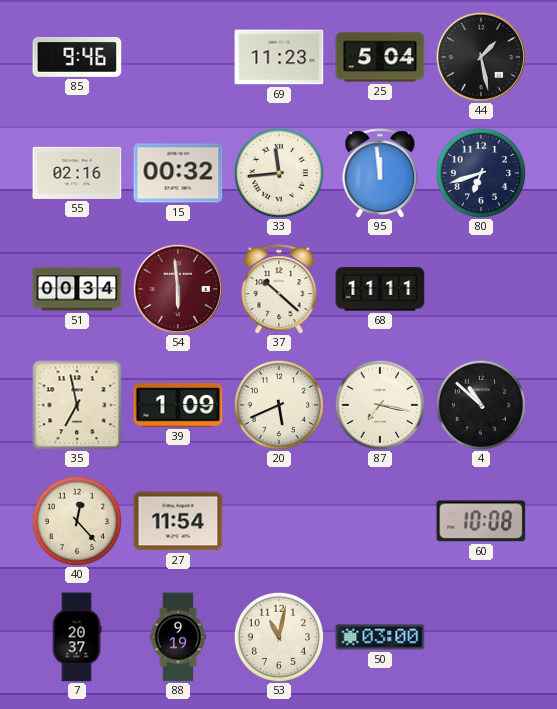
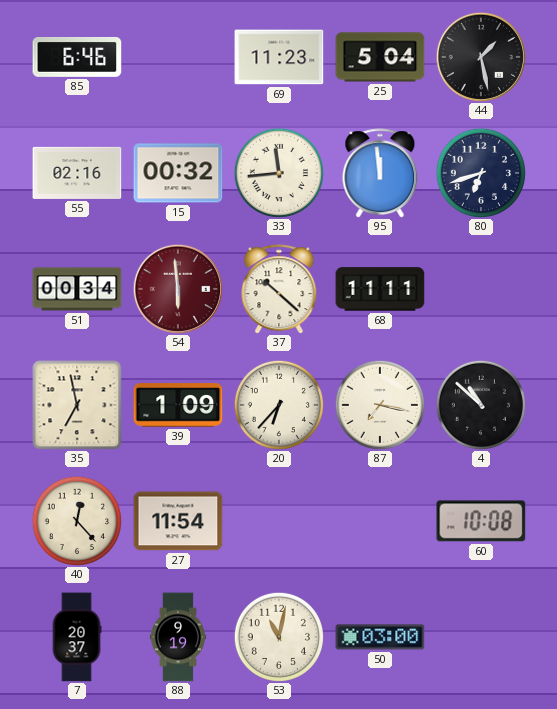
85: 9:46 -> 6:46
20: 5:41 -> 6:37
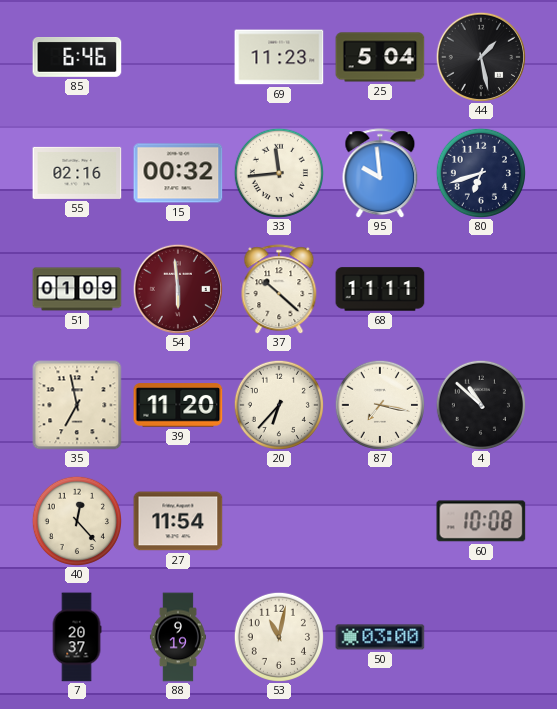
95: 11:59 -> 9:59
51: 00:34 -> 01:09
39: 1:09 -> 11:20
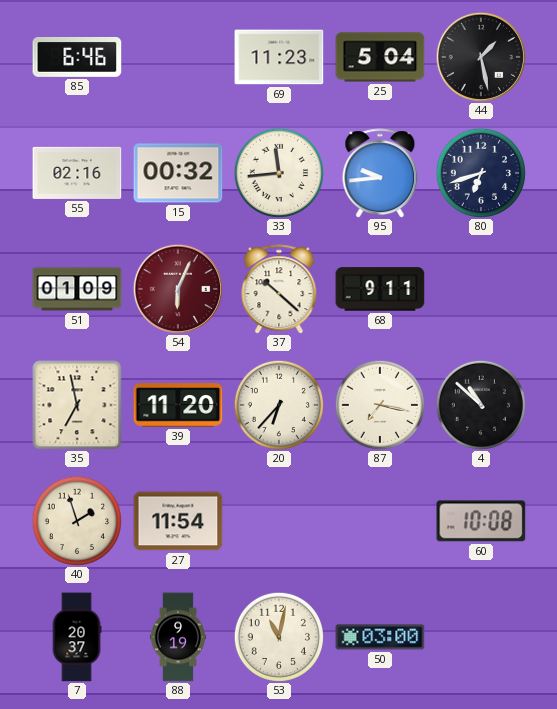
95: 9:59 -> 9:44
54: 5:59 -> 6:04
68: 11:11 -> 9:11
40: 12:23 -> 1:57
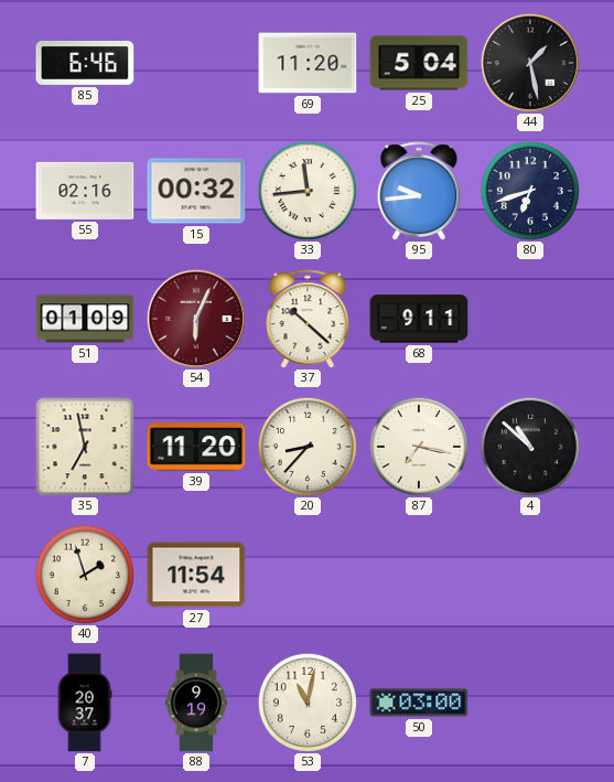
69: 11:23 -> 11:20
20: 6:37 -> 8:37
60: 10:08 -> none
